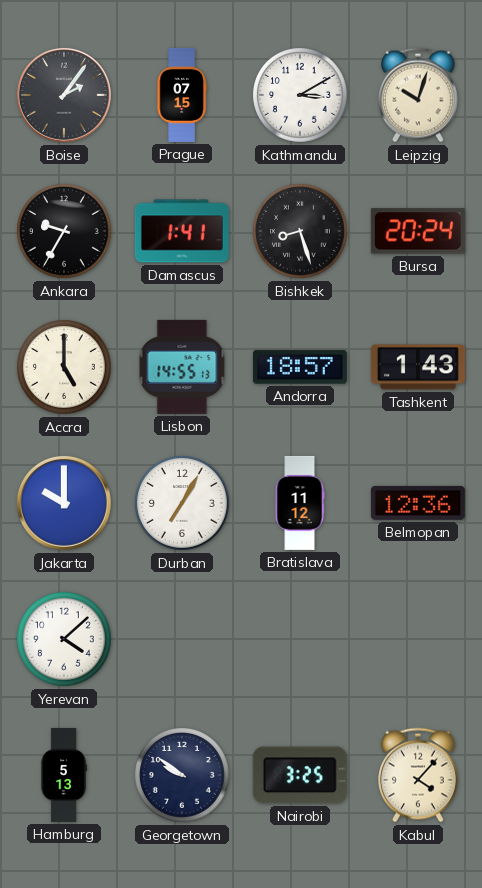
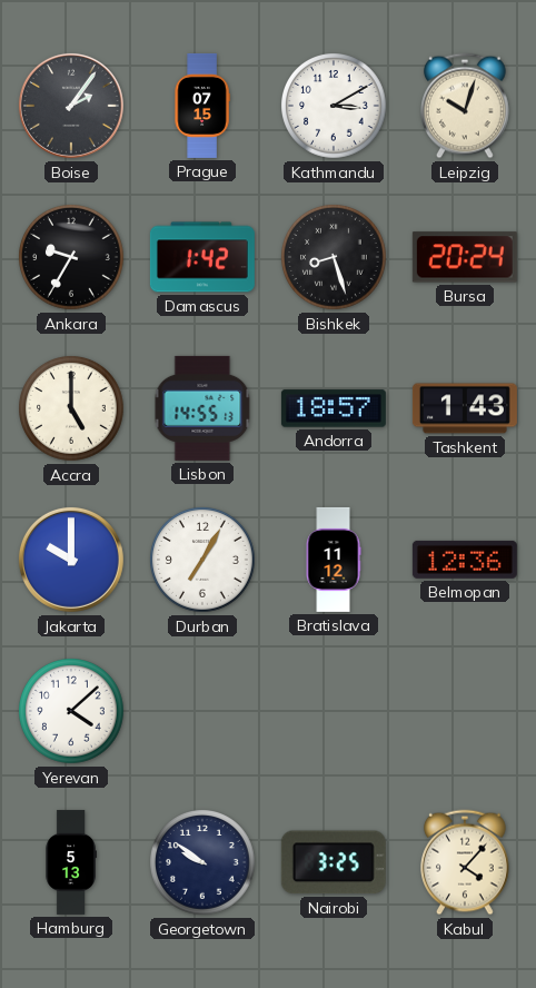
Damascus: 1:41 -> 1:42
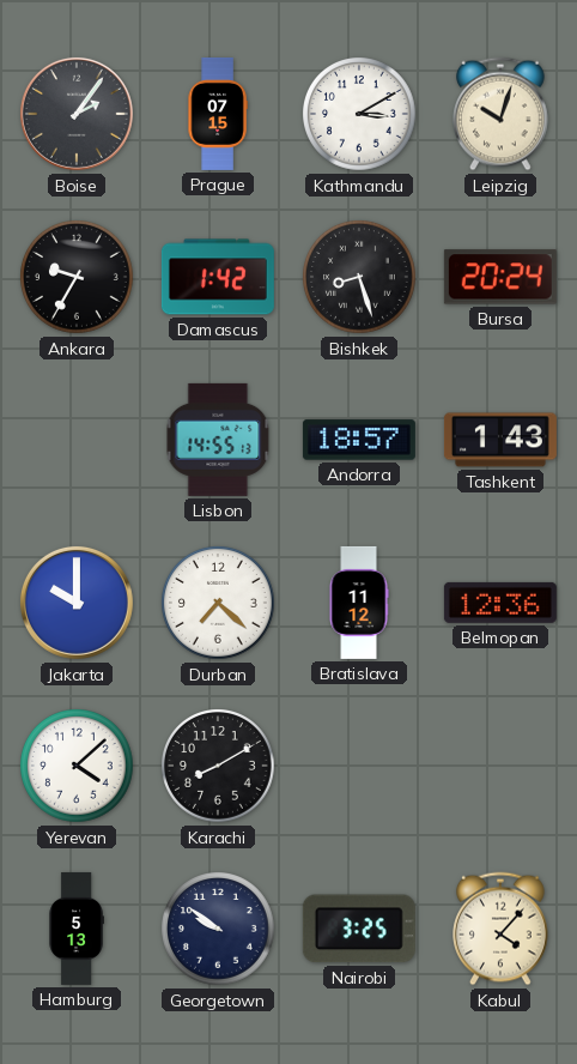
Accra: 5:00 -> none
Durban: 7:05 -> 7:22
Karachi: none -> 8:10
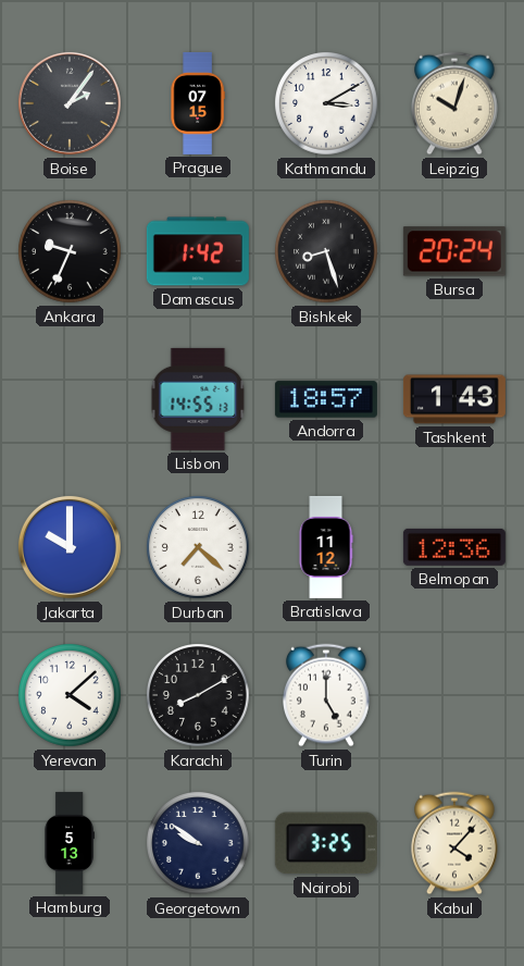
Ankara: 9:35 -> 9:34
Turin: none -> 5:00
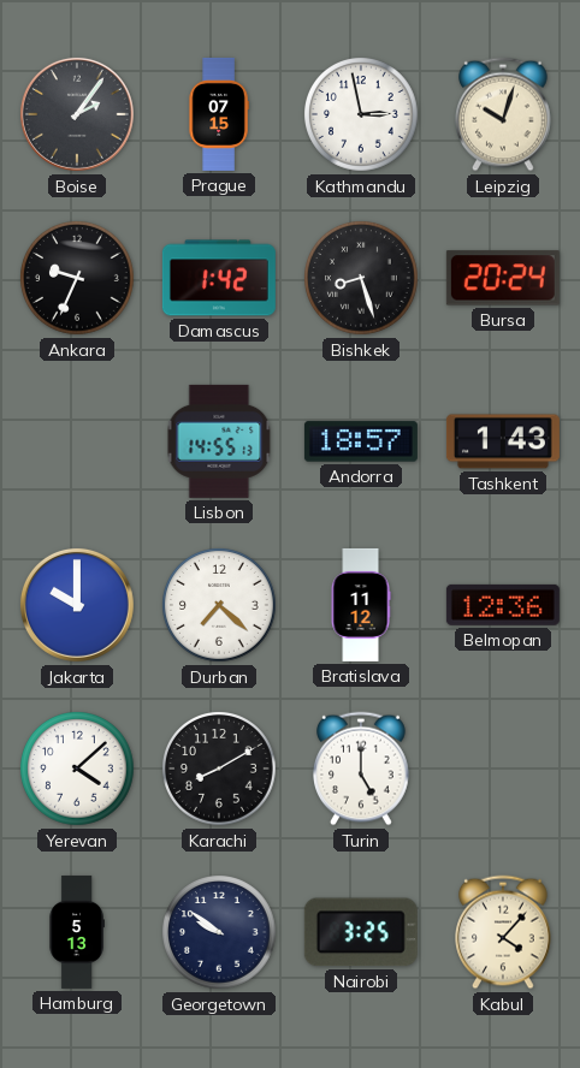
Kathmandu: 3:10 -> 2:58
